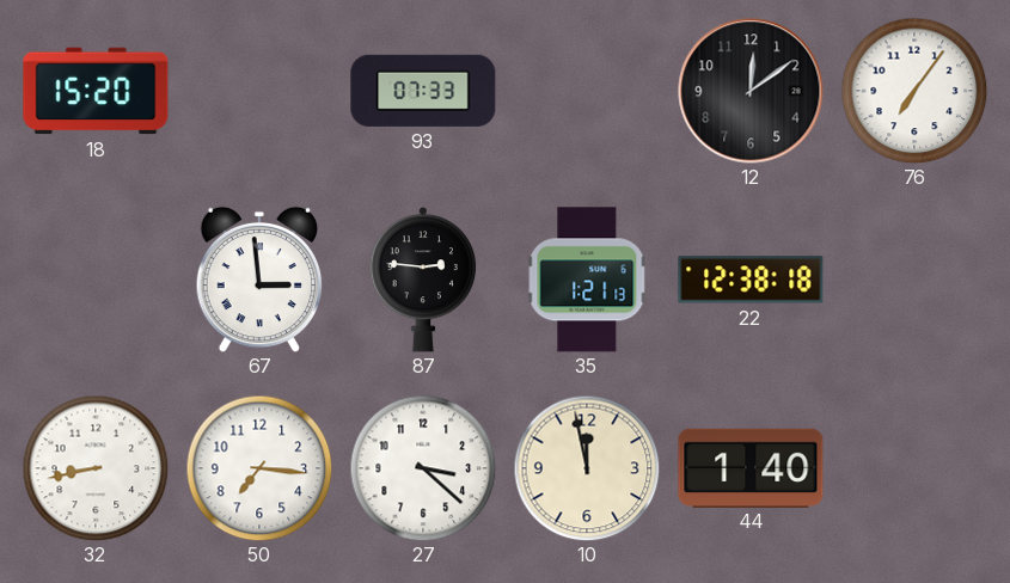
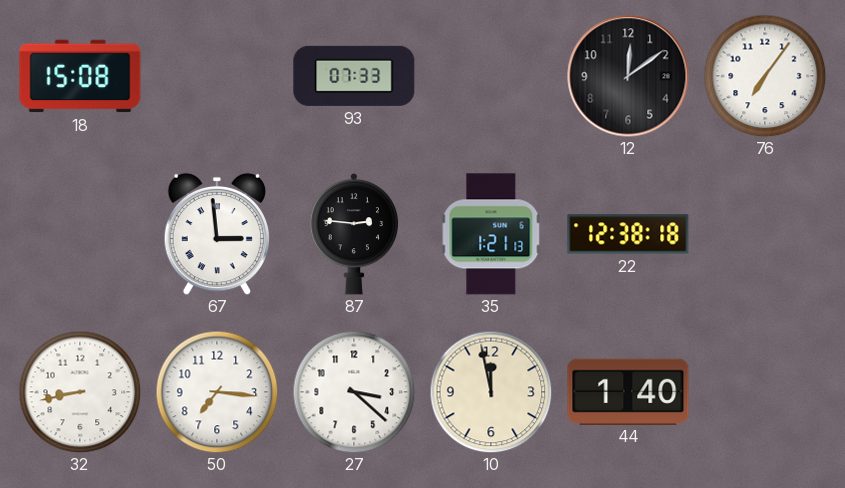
18: 15:20 -> 15:08
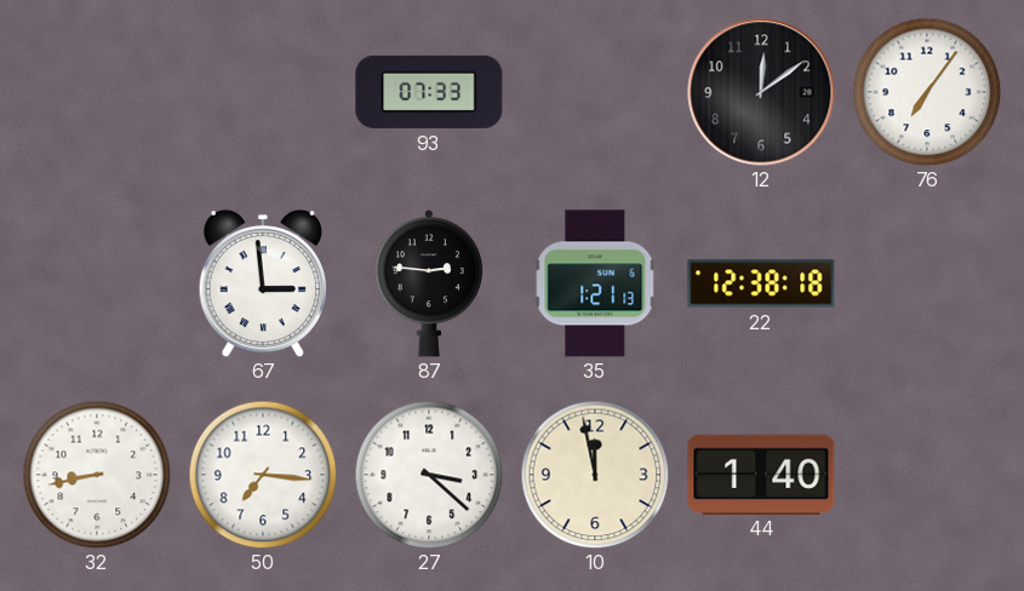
18: 15:08 -> none
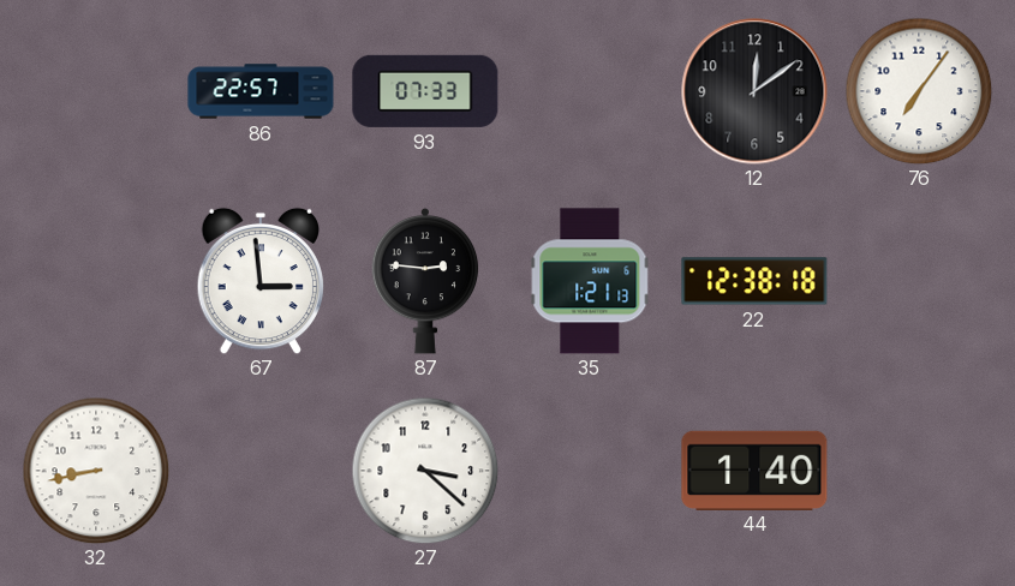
86: none -> 22:57
50: 7:16 -> none
10: 11:58 -> none
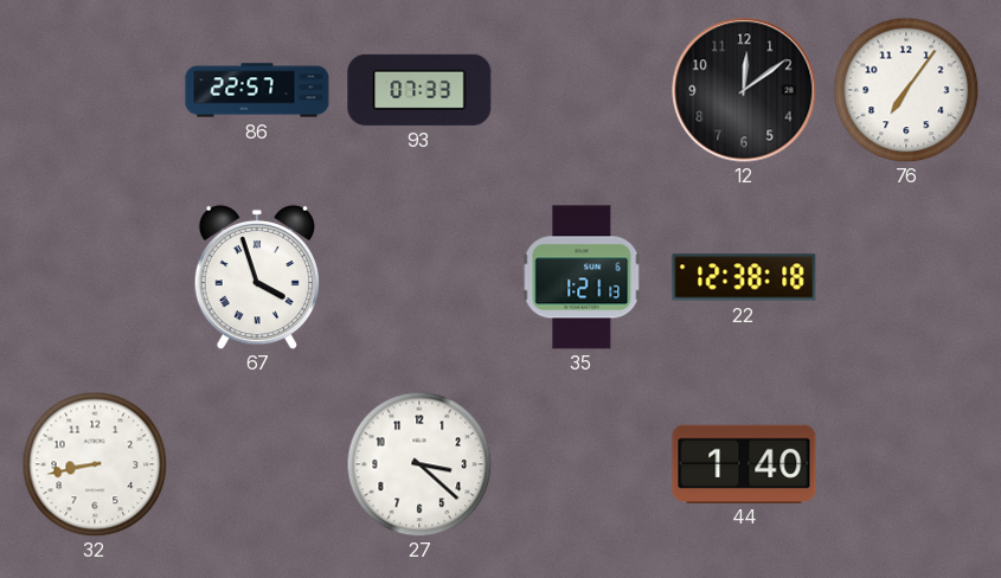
67: 2:59 -> 3:57
87: 2:46 -> none
